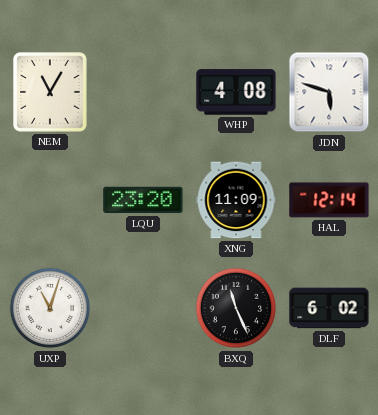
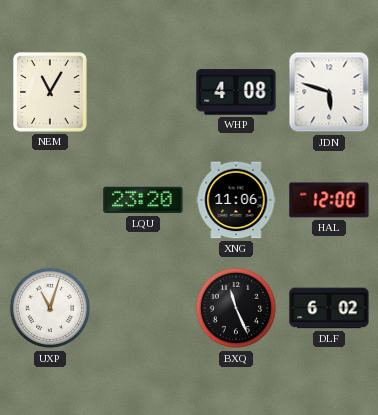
XNG: 11:09 -> 11:06
HAL: 12:14 -> 12:00
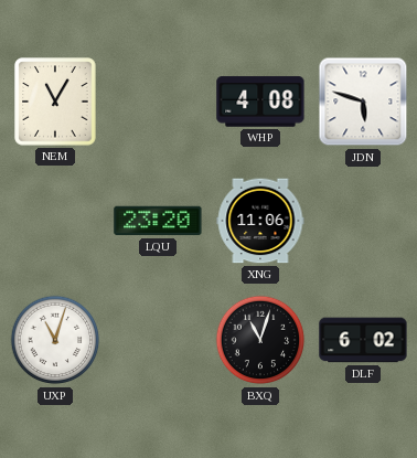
HAL: 12:00 -> none
BXQ: 11:26 -> 11:03
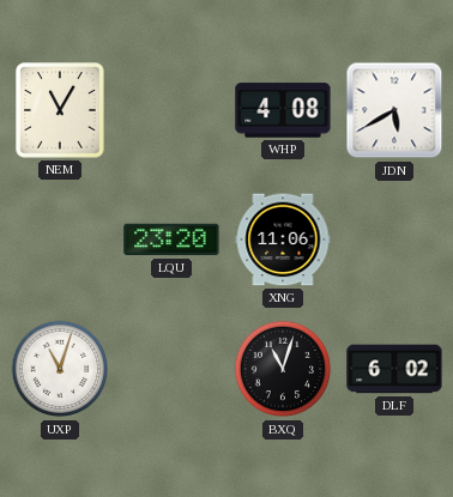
JDN: 5:48 -> 5:40
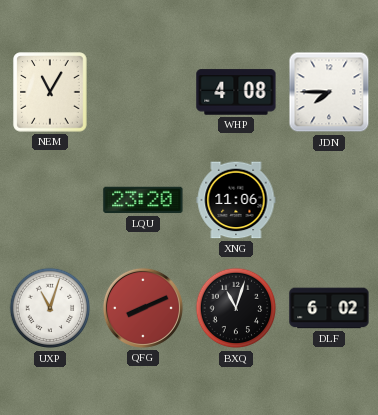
JDN: 5:40 -> 7:45
QFG: none -> 8:11
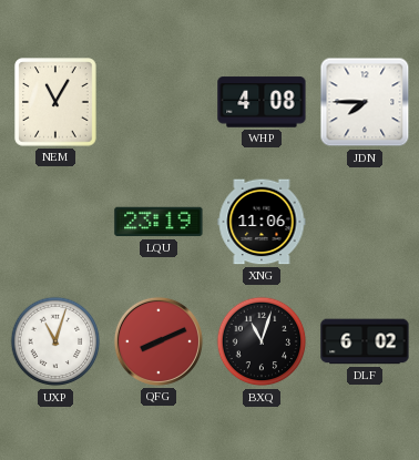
LQU: 23:20 -> 23:19
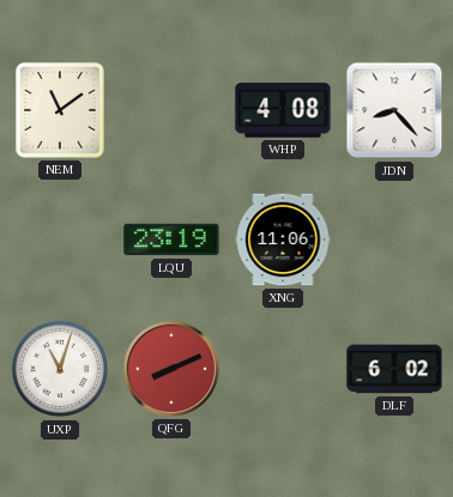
NEM: 11:05 -> 11:09
JDN: 7:45 -> 8:23
BXQ: 11:03 -> none
